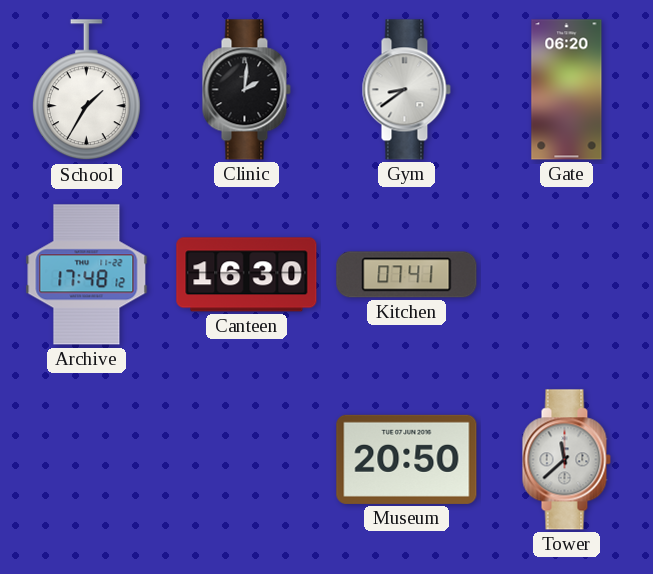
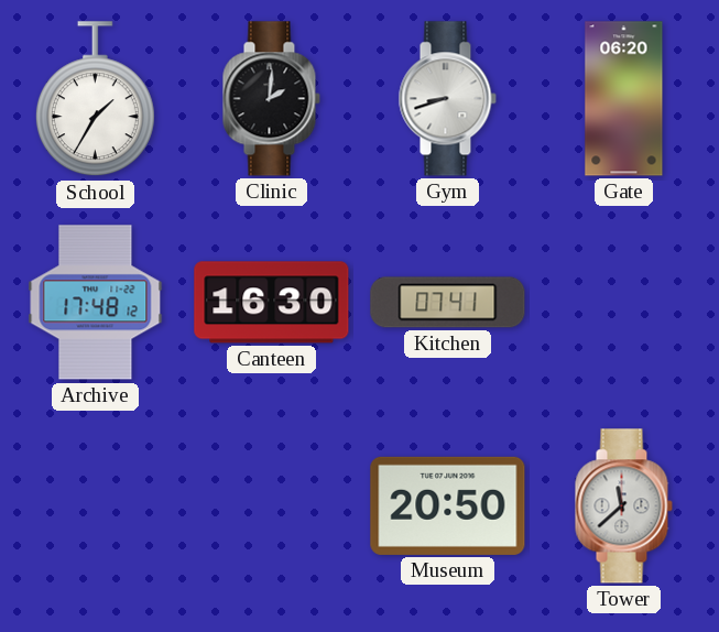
Gym: 8:39 -> 8:42
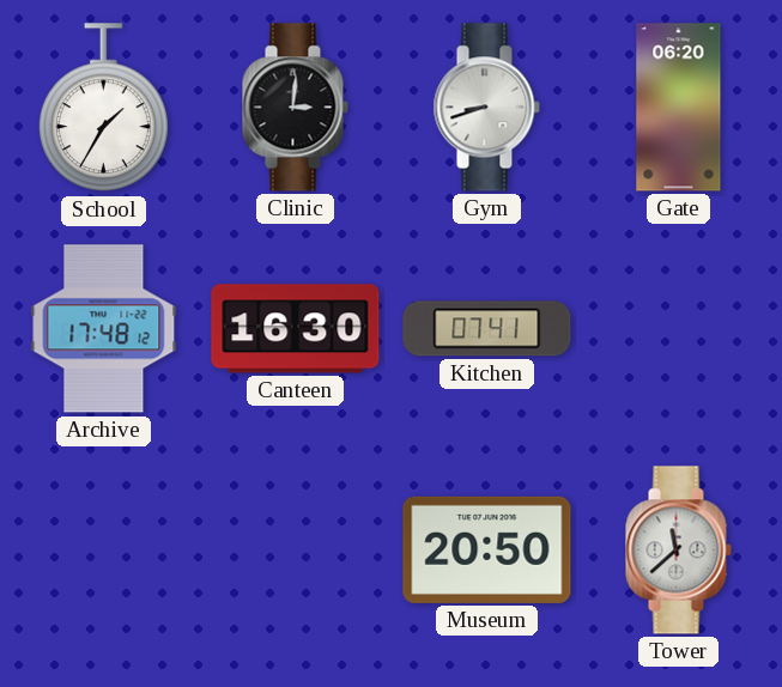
Clinic: 2:01 -> 3:01
